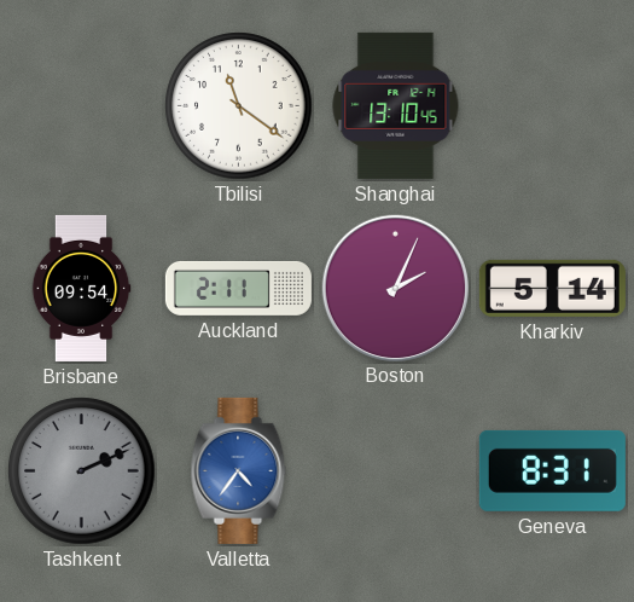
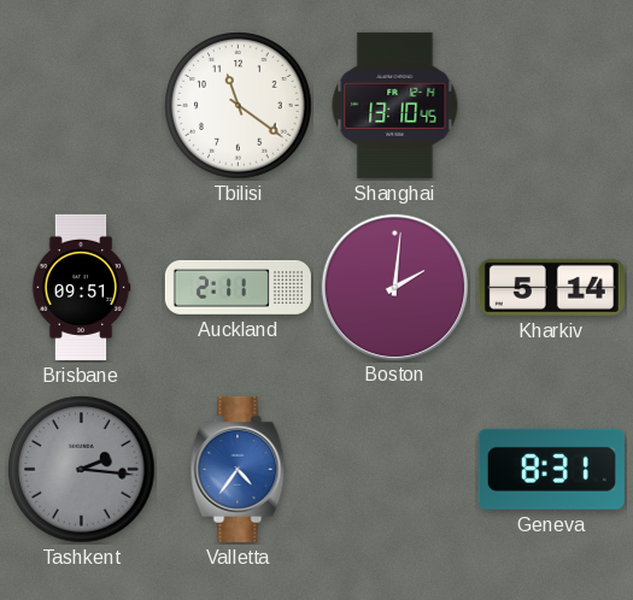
Brisbane: 09:54 -> 09:51
Boston: 2:04 -> 2:01
Tashkent: 2:11 -> 2:16
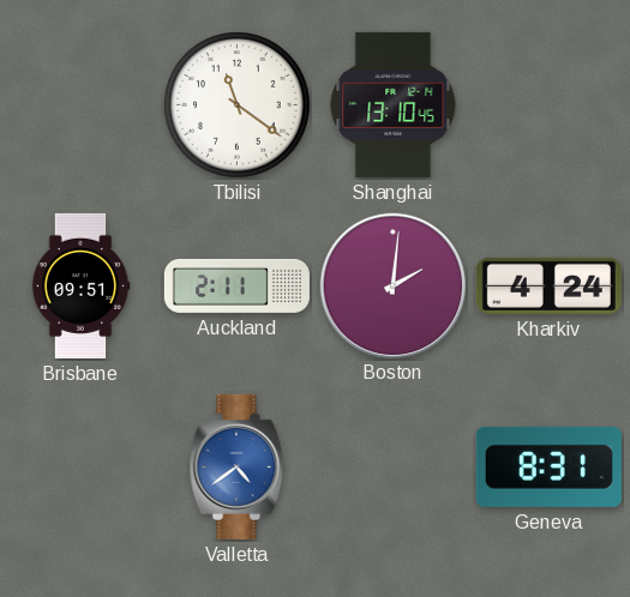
Kharkiv: 5:14 -> 4:24
Tashkent: 2:16 -> none
Valletta: 4:36 -> 4:39
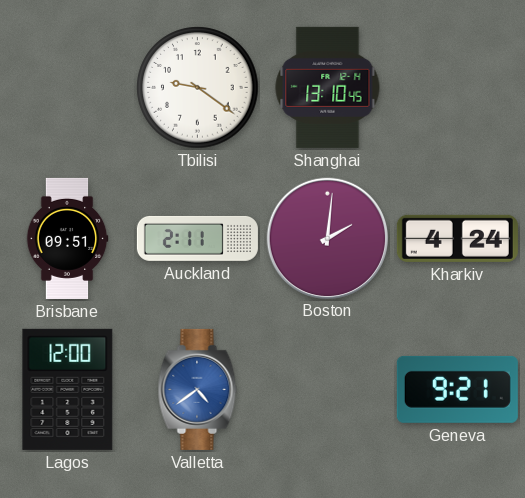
Tbilisi: 11:21 -> 9:21
Lagos: none -> 12:00
Geneva: 8:31 -> 9:21
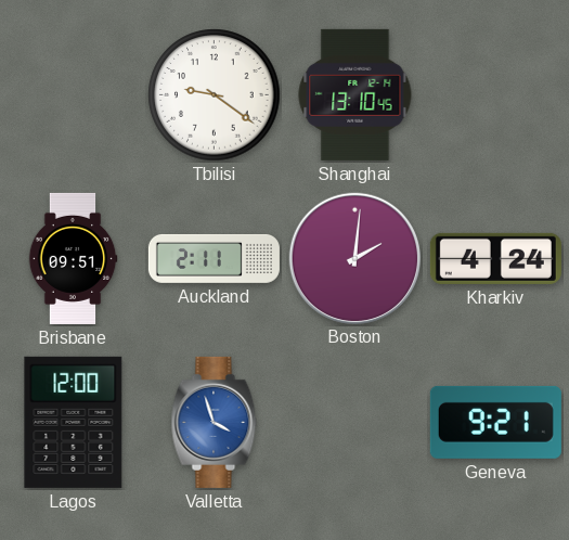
Valletta: 4:39 -> 3:57
